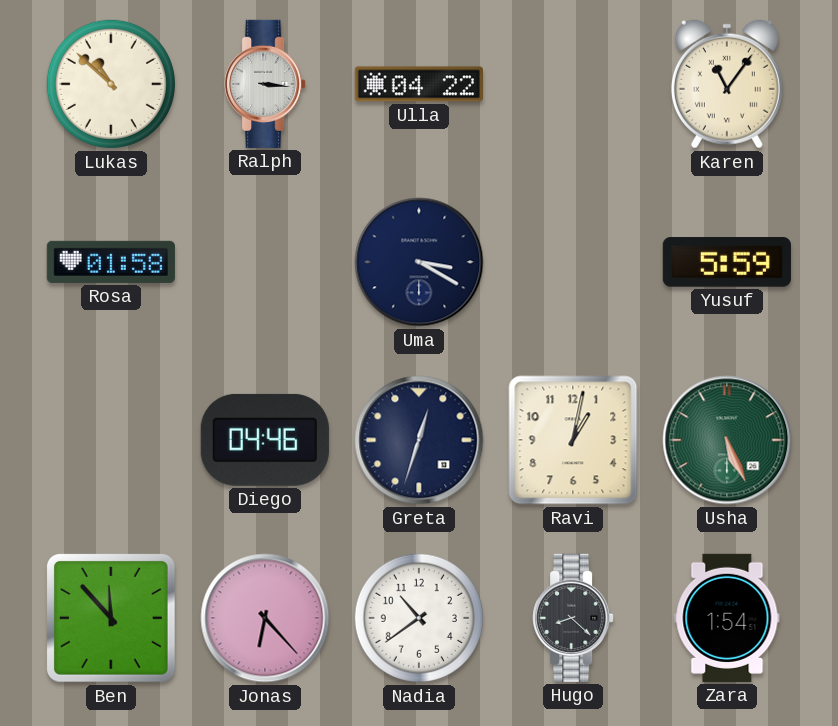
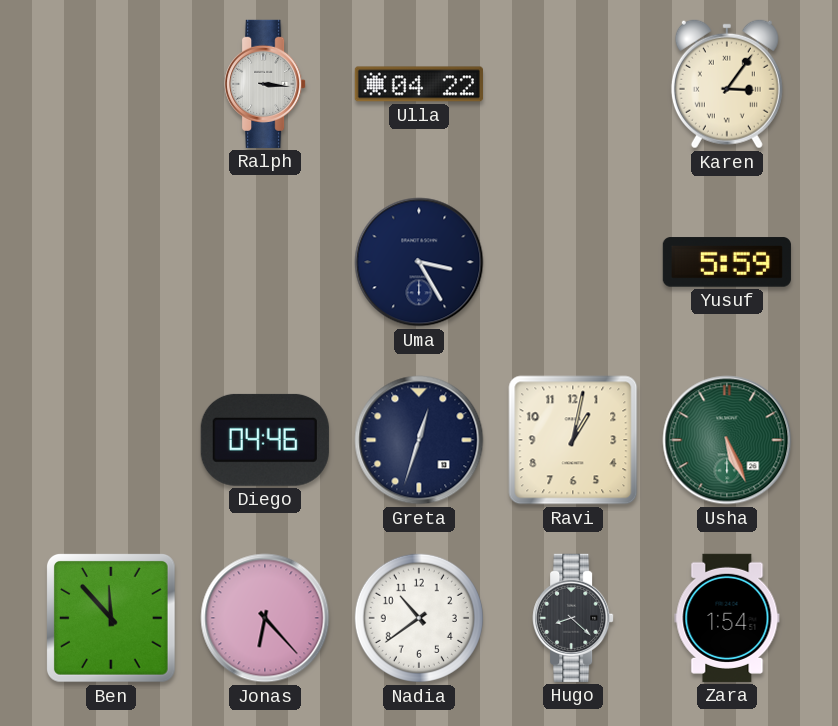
Lukas: 10:52 -> none
Karen: 11:06 -> 3:06
Rosa: 01:58 -> none
Uma: 3:20 -> 3:25
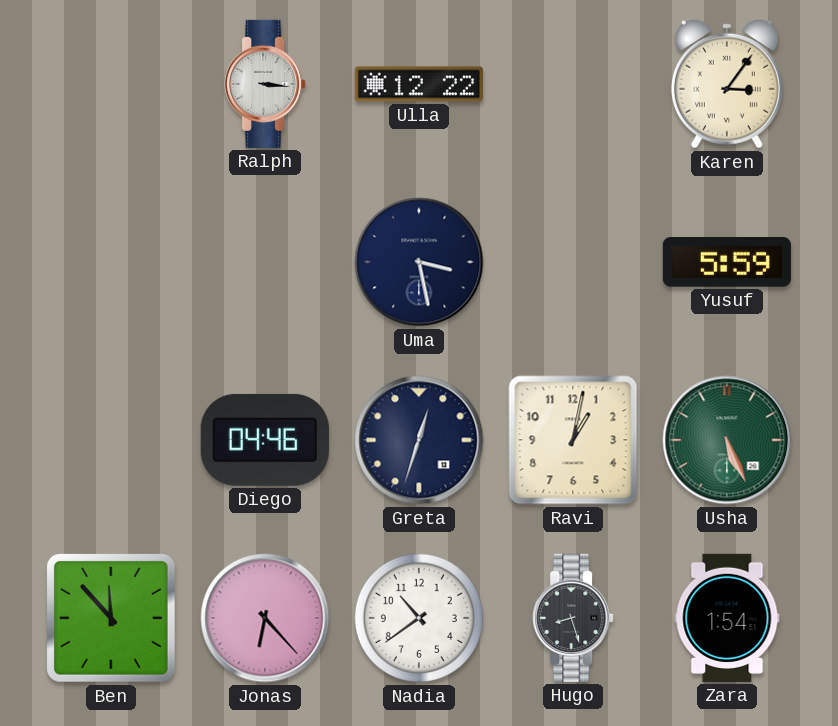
Ulla: 04:22 -> 12:22
Uma: 3:25 -> 3:28
Hugo: 8:22 -> 8:27
